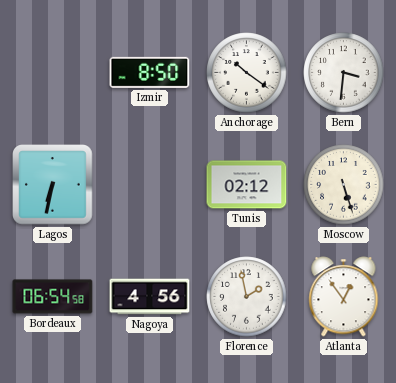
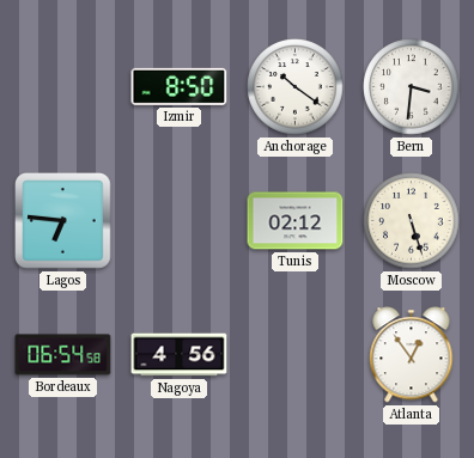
Lagos: 6:32 -> 6:46
Florence: 1:58 -> none
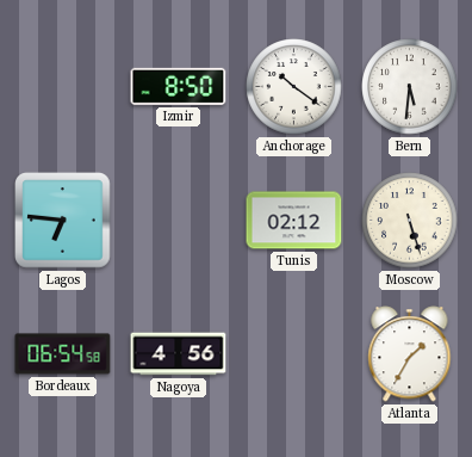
Bern: 3:31 -> 5:31
Atlanta: 12:54 -> 1:35
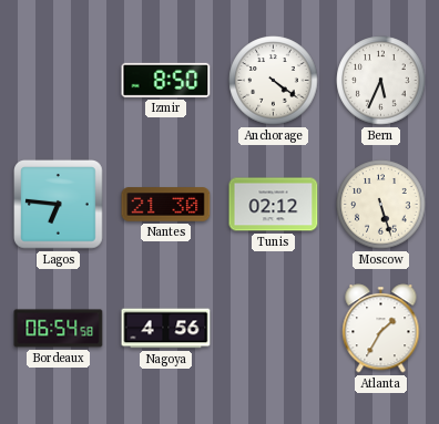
Anchorage: 10:21 -> 4:21
Bern: 5:31 -> 5:34
Nantes: none -> 21:30
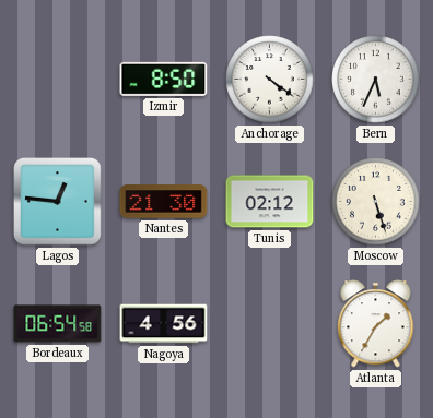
Lagos: 6:46 -> 12:46
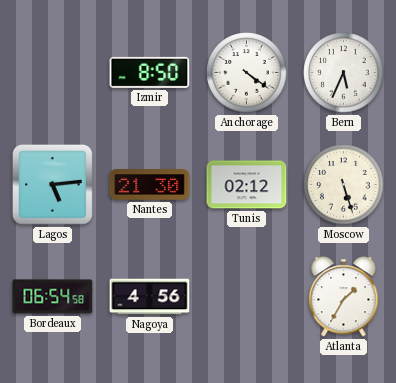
Lagos: 12:46 -> 5:14
